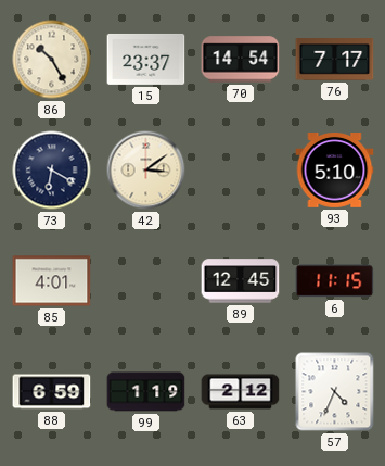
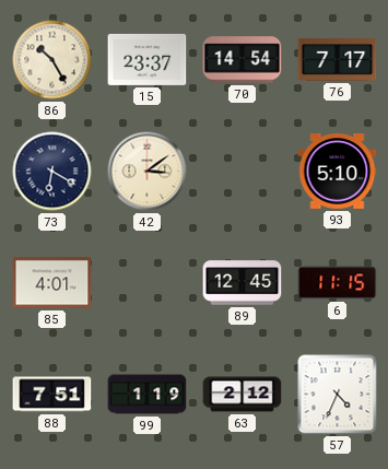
88: 6:59 -> 7:51
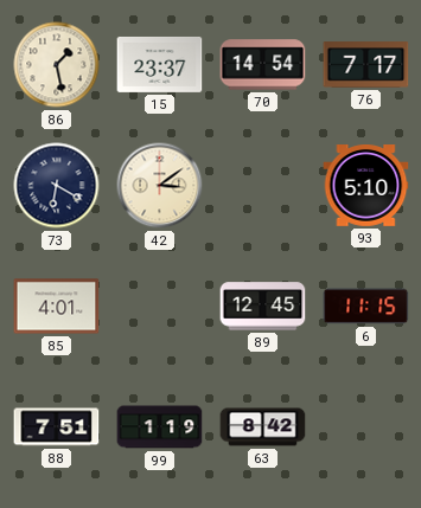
86: 10:25 -> 1:28
63: 2:12 -> 8:42
57: 4:34 -> none
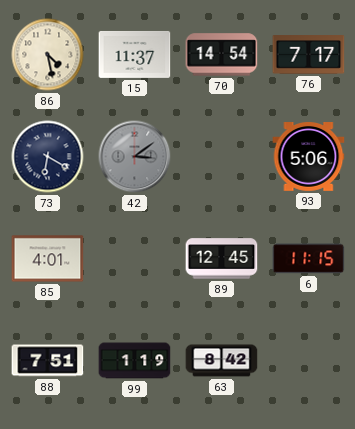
86: 1:28 -> 4:28
15: 23:37 -> 11:37
42 dial: cream -> grey
93: 5:10 -> 5:06
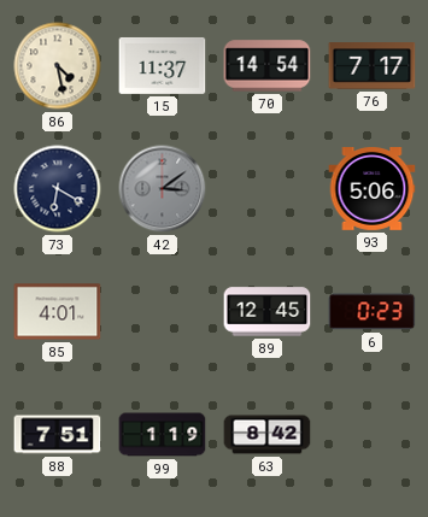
6: 11:15 -> 0:23
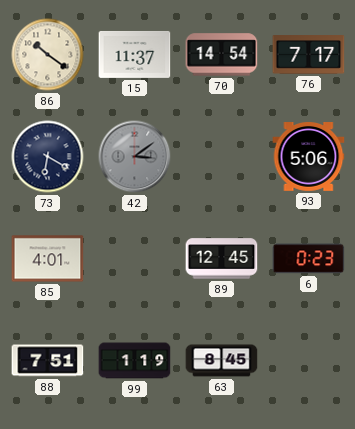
86: 4:28 -> 10:21
63: 8:42 -> 8:45
